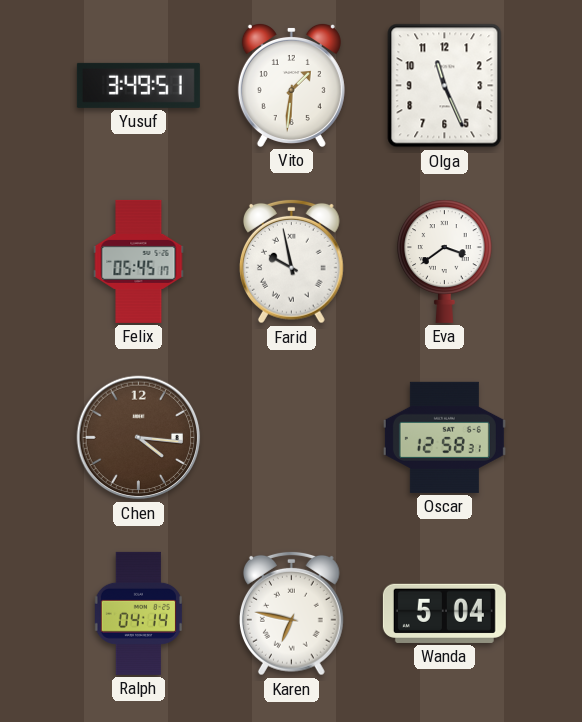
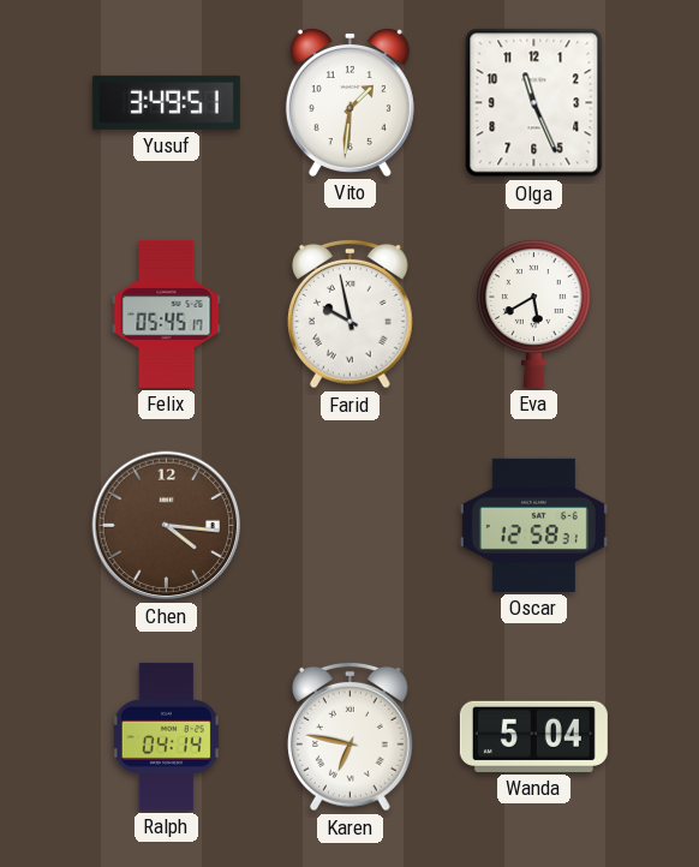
Eva: 3:39 -> 5:40
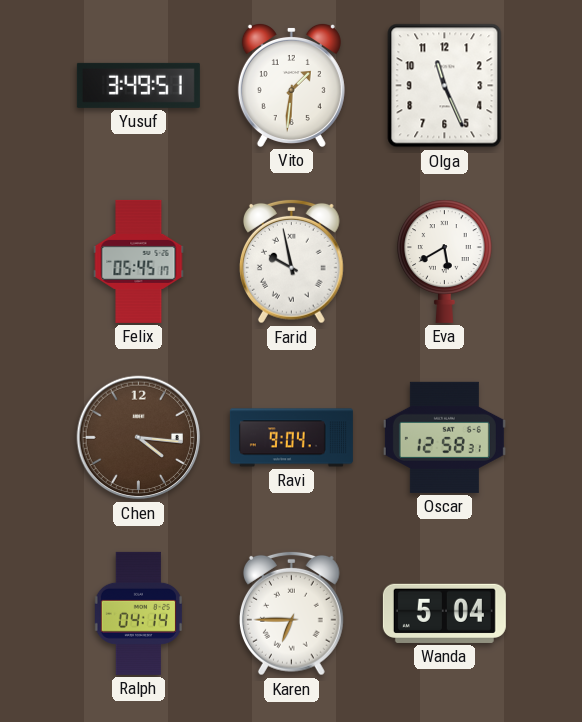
Ravi: none -> 9:04
Karen: 6:47 -> 6:45
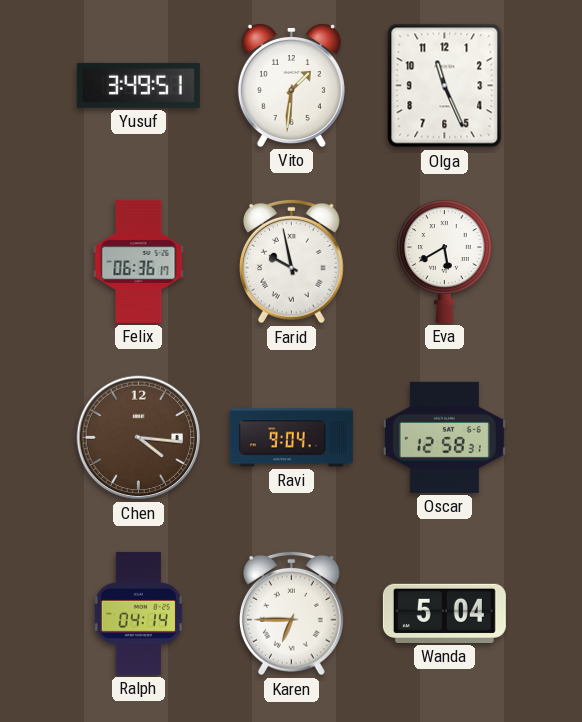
Felix: 05:45 -> 06:36
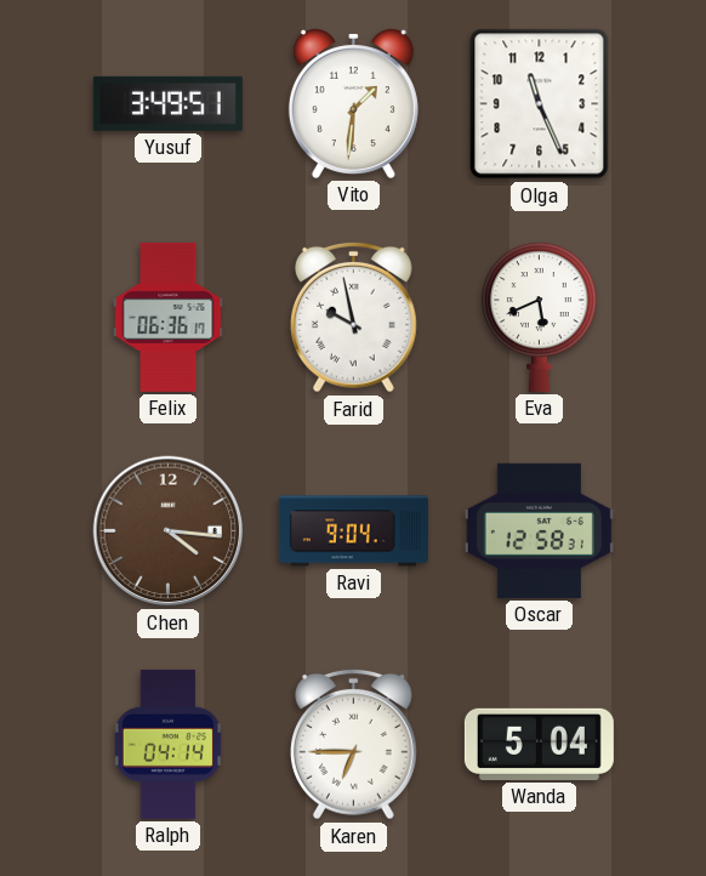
Eva: 5:40 -> 5:41
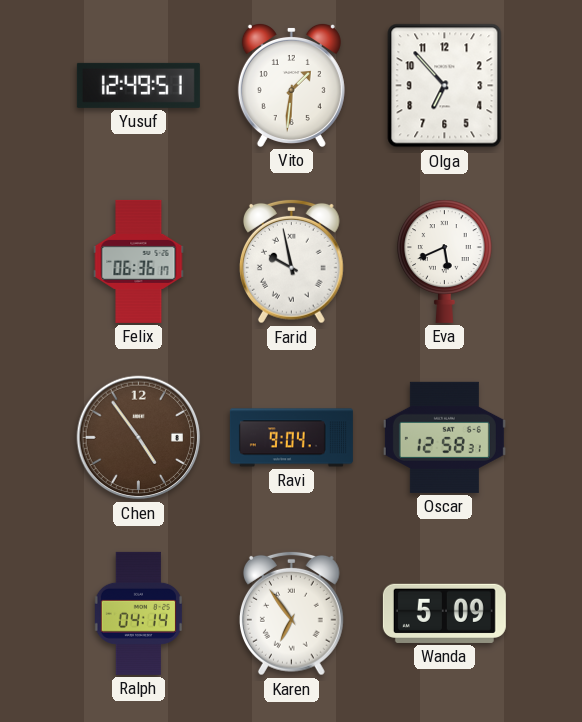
Yusuf: 3:49 -> 12:49
Olga: 11:26 -> 6:53
Chen: 4:16 -> 4:54
Karen: 6:45 -> 6:54
Wanda: 5:04 -> 5:09
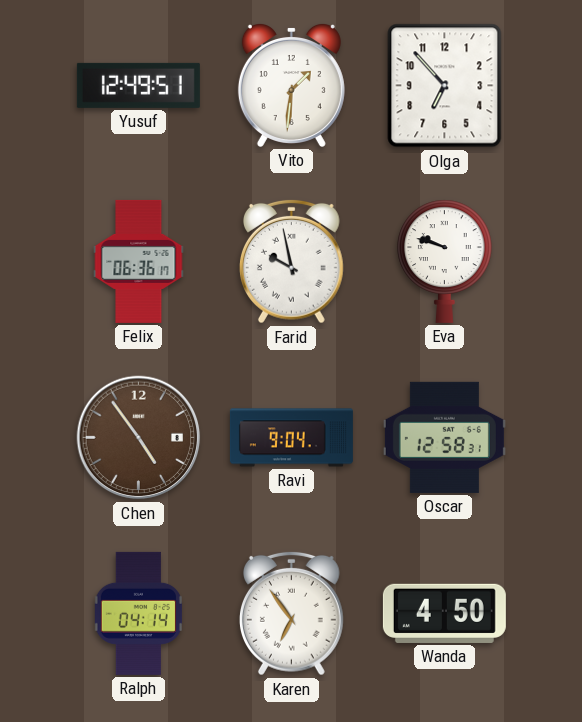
Eva: 5:41 -> 9:48
Wanda: 5:09 -> 4:50
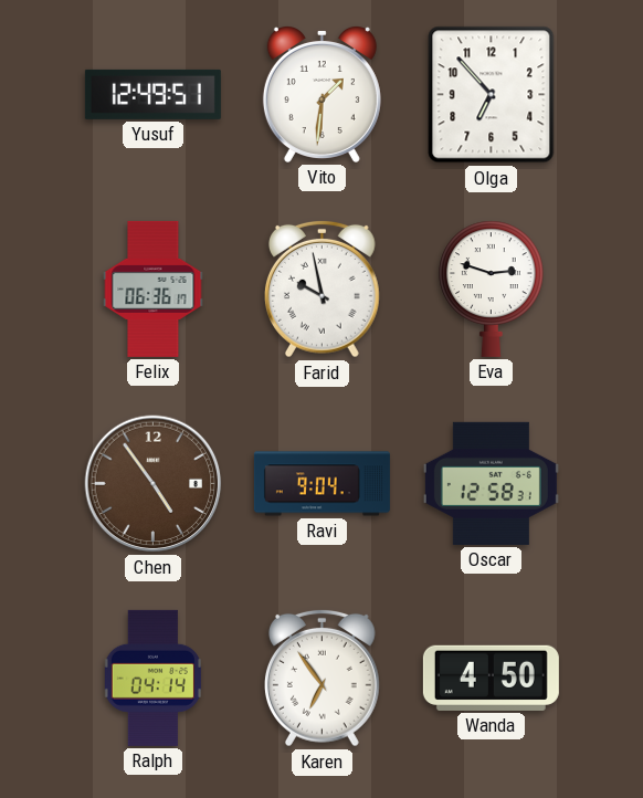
Eva: 9:48 -> 2:48
